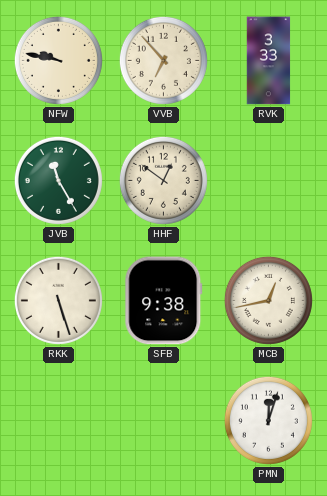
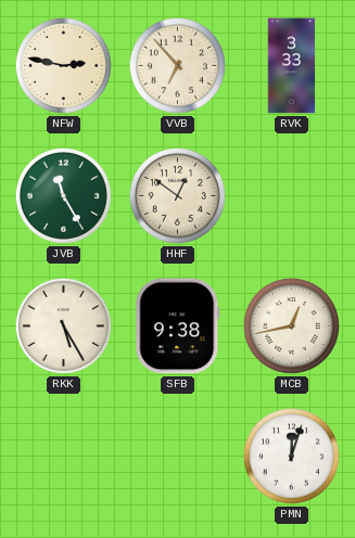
NFW: 9:47 -> 2:47
RKK: 5:27 -> 5:25
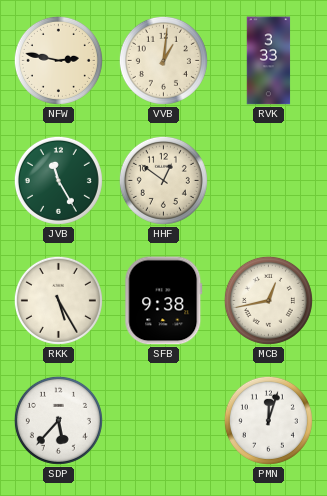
VVB: 6:53 -> 1:01
SDP: none -> 5:37
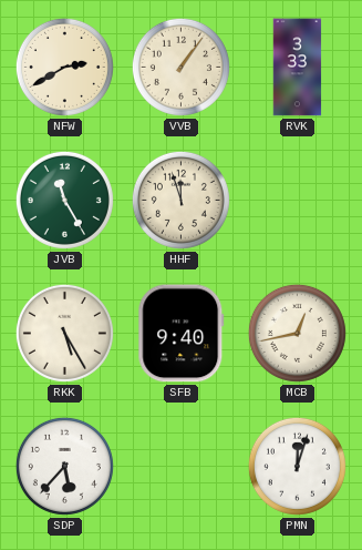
NFW: 2:47 -> 2:40
VVB: 1:01 -> 1:06
HHF: 12:51 -> 11:57
SFB: 9:38 -> 9:40
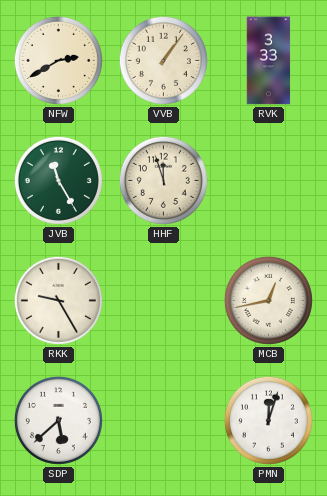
RKK: 5:25 -> 9:25
SFB: 9:40 -> none
SDP: 5:37 -> 5:38
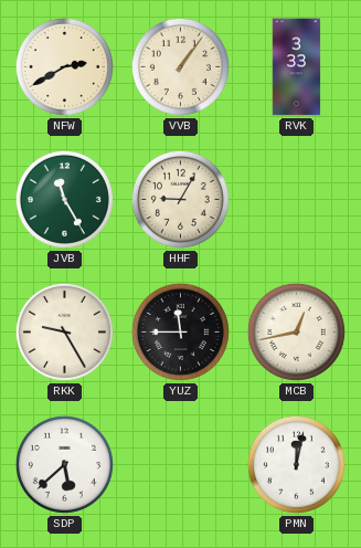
HHF: 11:57 -> 9:05
YUZ: none -> 11:45
PMN: 12:03 -> 12:02
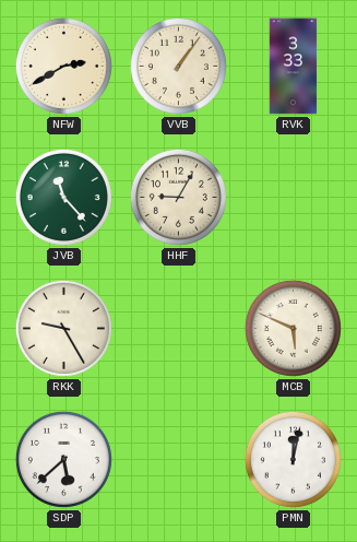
JVB: 11:25 -> 11:23
YUZ: 11:45 -> none
MCB: 12:43 -> 5:49
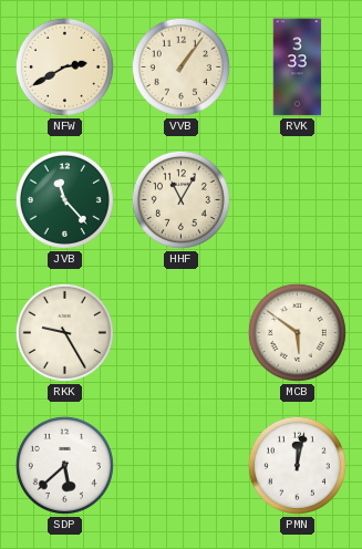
HHF: 9:05 -> 11:05
MCB: 5:49 -> 5:51
